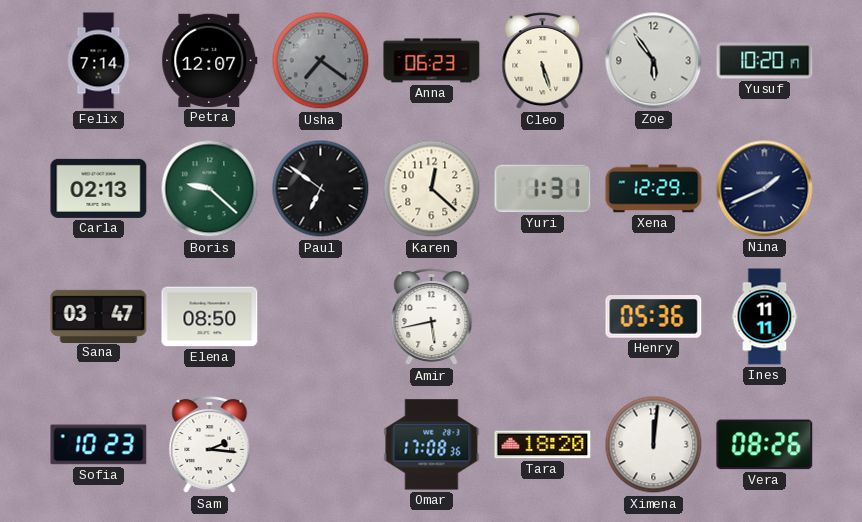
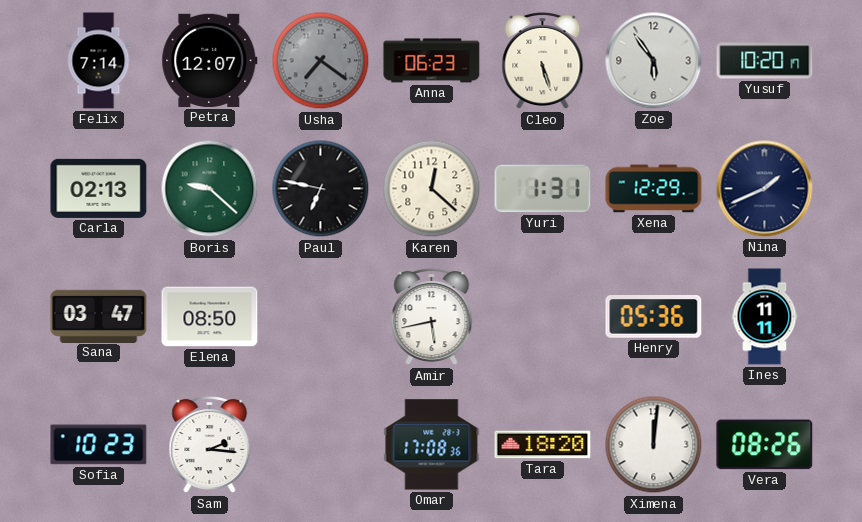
Paul: 6:51 -> 6:47
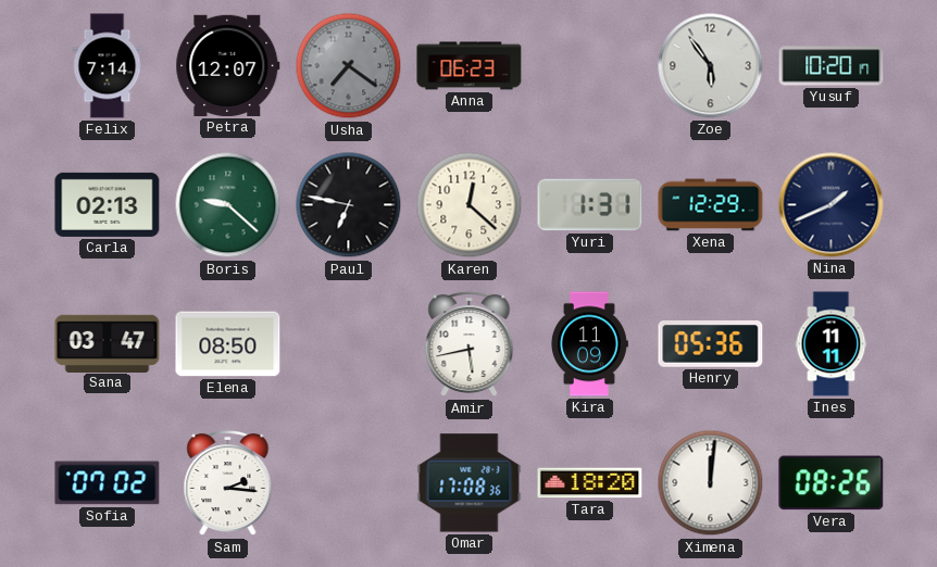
Cleo: 5:27 -> none
Kira: none -> 11:09
Sofia: 10:23 -> 07:02
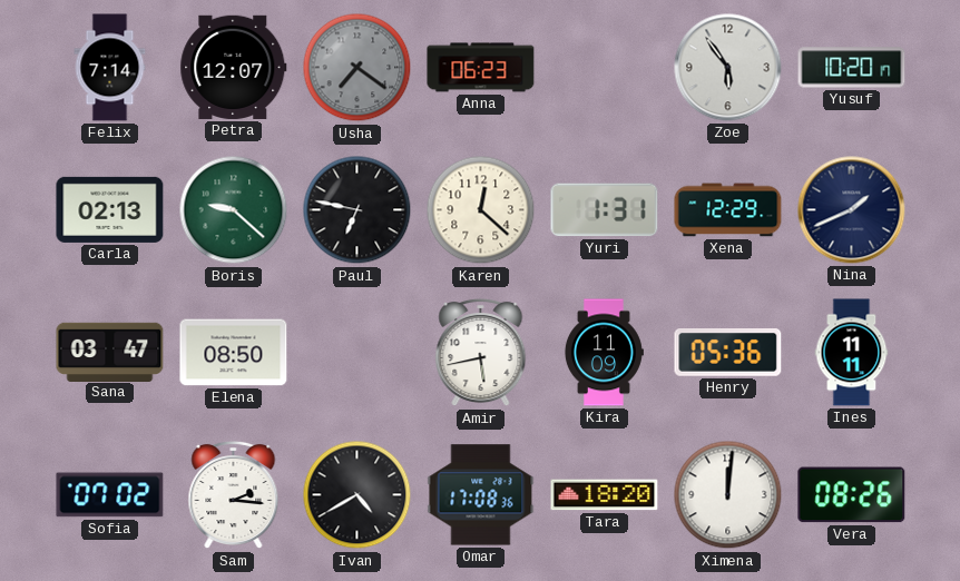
Ivan: none -> 4:40
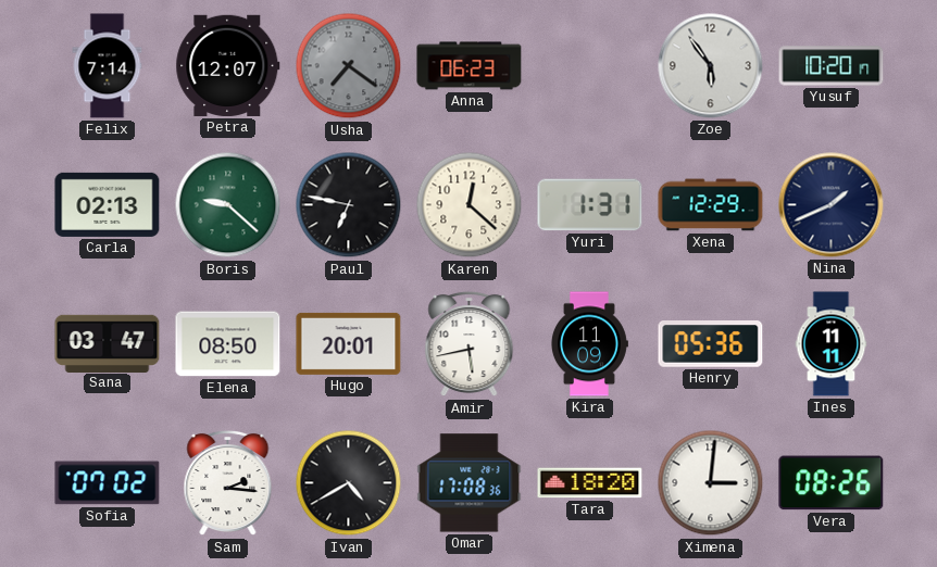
Hugo: none -> 20:01
Ximena: 12:01 -> 3:01
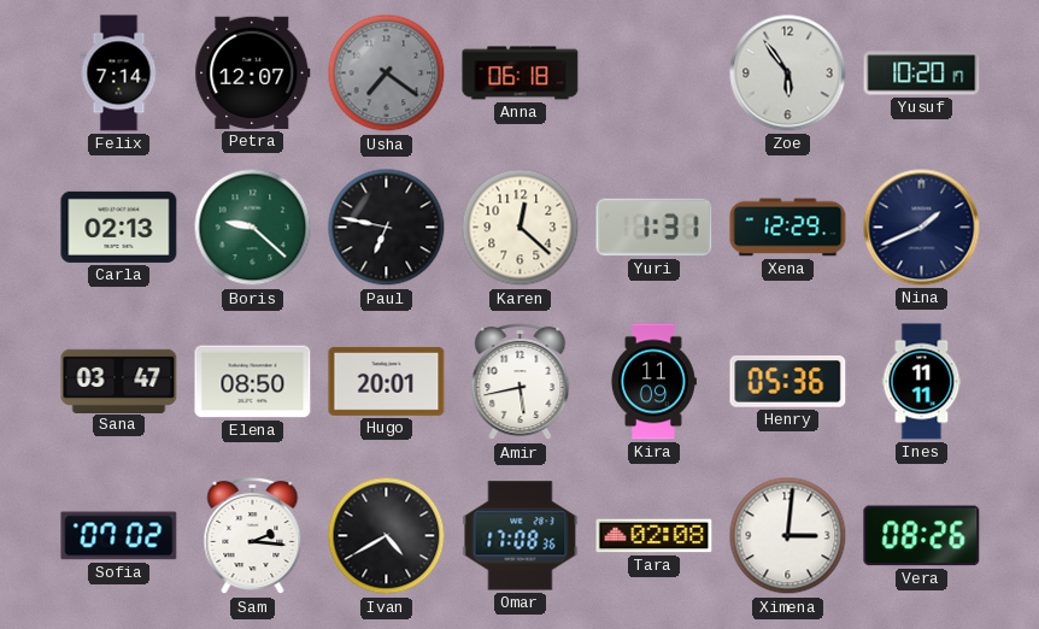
Anna: 06:23 -> 06:18
Tara: 18:20 -> 02:08
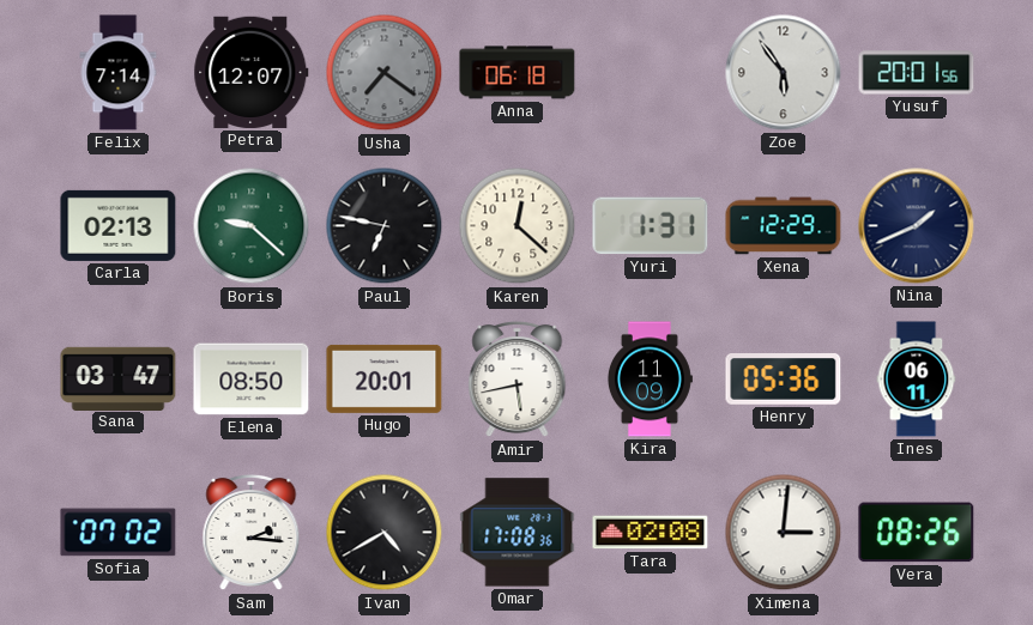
Yusuf: 10:20 -> 20:01
Ines: 11:11 -> 06:11
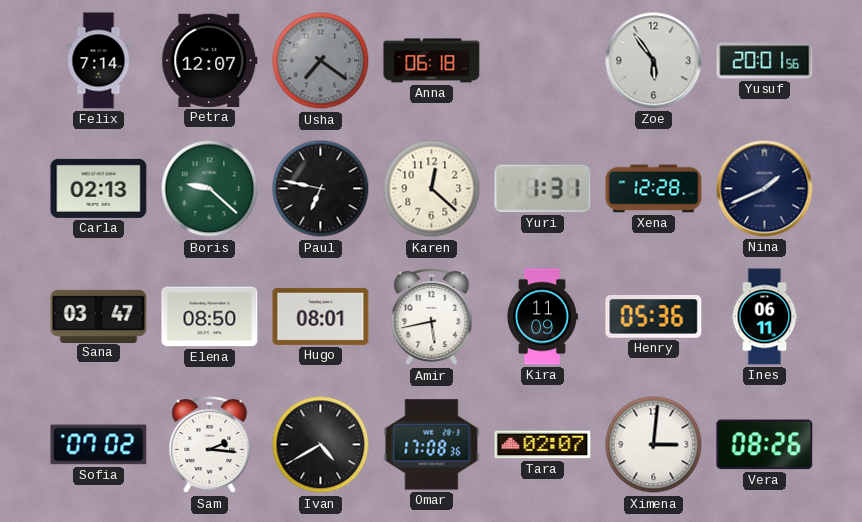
Xena: 12:29 -> 12:28
Hugo: 20:01 -> 08:01
Tara: 02:08 -> 02:07
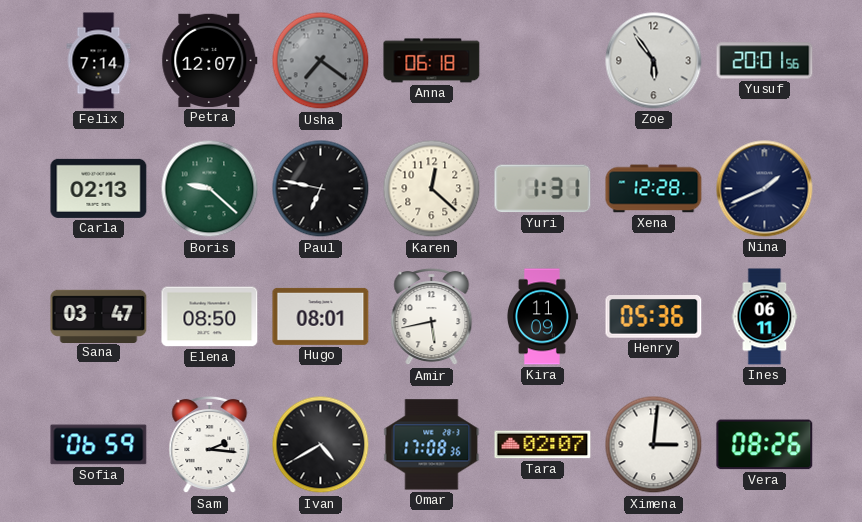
Sofia: 07:02 -> 06:59
